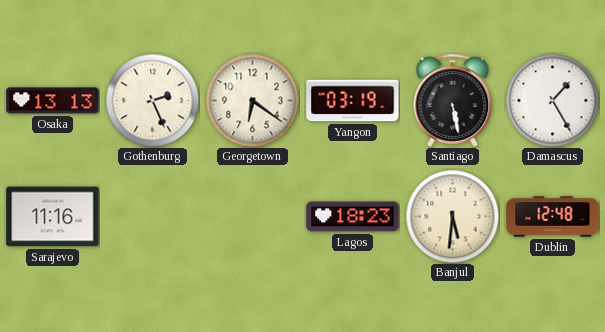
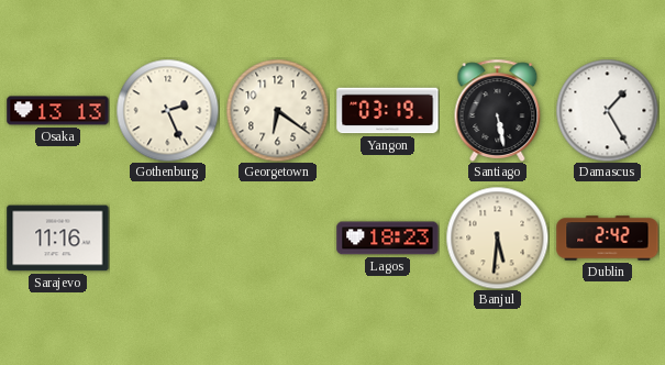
Dublin: 12:48 -> 2:42
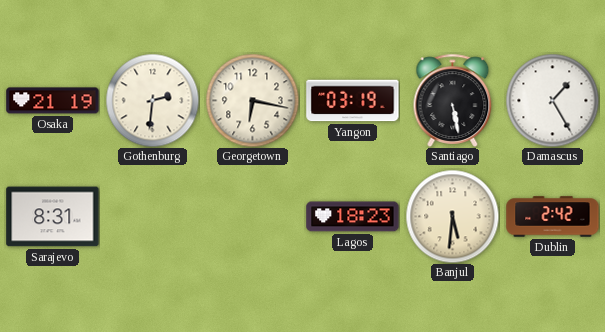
Osaka: 13:13 -> 21:19
Gothenburg: 2:26 -> 2:31
Georgetown: 6:21 -> 6:17
Sarajevo: 11:16 -> 8:31
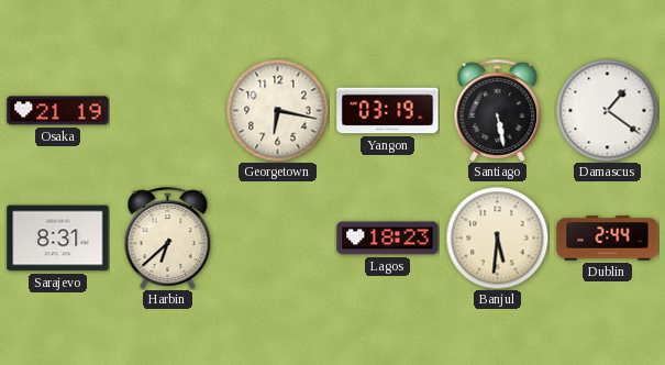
Gothenburg: 2:31 -> none
Damascus: 1:25 -> 1:21
Harbin: none -> 6:38
Dublin: 2:42 -> 2:44
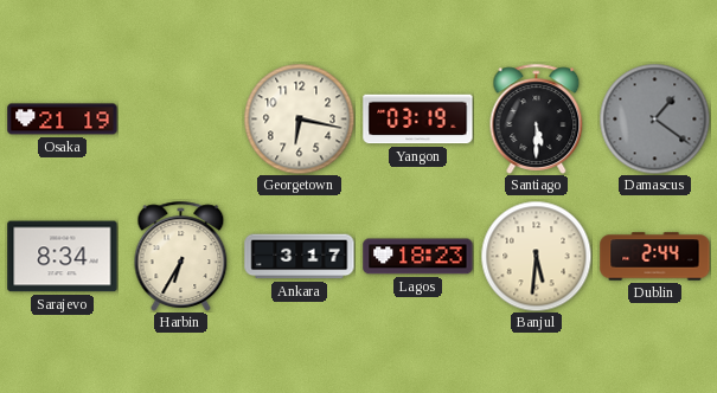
Santiago: 5:28 -> 5:30
Damascus dial: white -> grey
Sarajevo: 8:31 -> 8:34
Harbin: 6:38 -> 6:35
Ankara: none -> 3:17
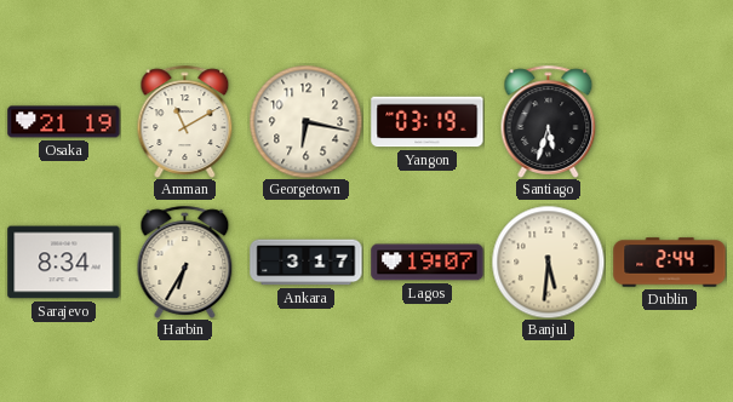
Amman: none -> 11:10
Santiago: 5:30 -> 5:33
Damascus: 1:21 -> none
Lagos: 18:23 -> 19:07
